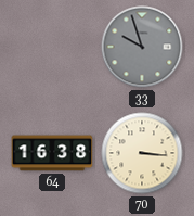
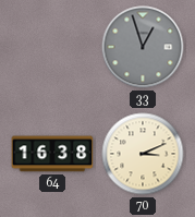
33: 9:57 -> 12:57
70: 3:16 -> 3:11
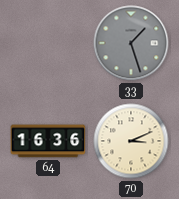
33: 12:57 -> 1:27
64: 16:38 -> 16:36
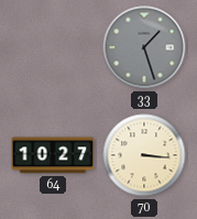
64: 16:36 -> 10:27
70: 3:11 -> 3:16
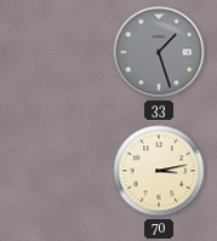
64: 10:27 -> none
70: 3:16 -> 3:13
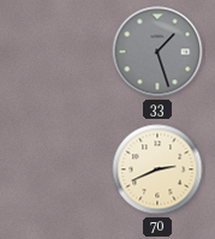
70: 3:13 -> 2:41
